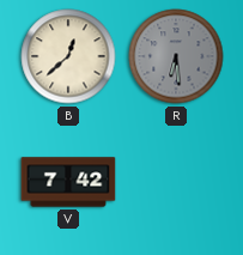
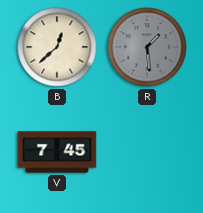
R: 6:29 -> 1:29
V: 7:42 -> 7:45
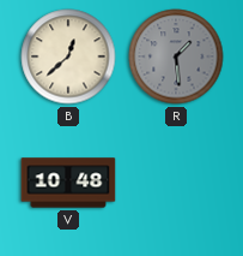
V: 7:45 -> 10:48
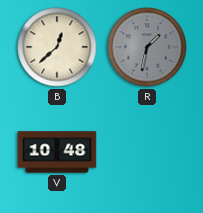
R: 1:29 -> 1:32
